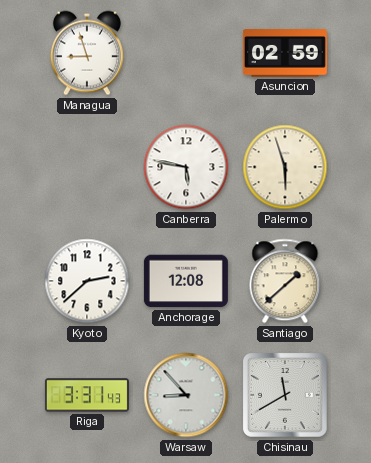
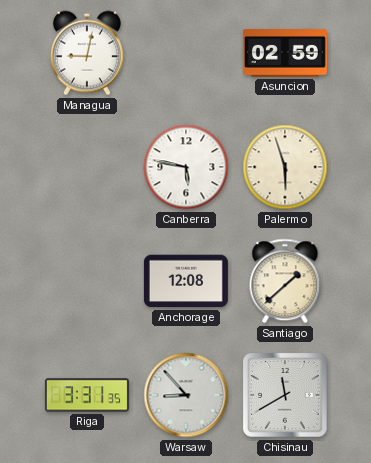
Managua: 8:57 -> 9:02
Kyoto: 2:38 -> none
Riga: 3:31:43 -> 3:31:35
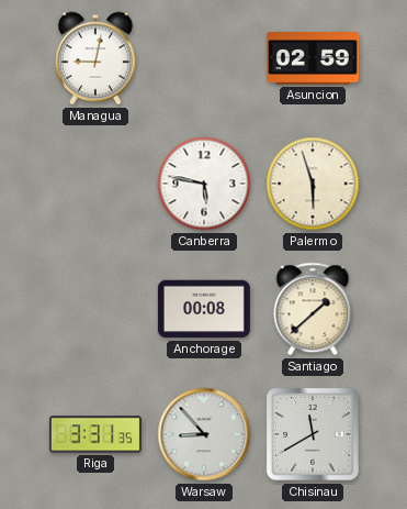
Anchorage: 12:08 -> 00:08
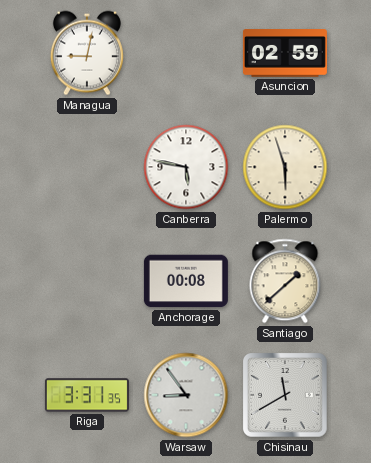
Warsaw: 8:53 -> 8:54
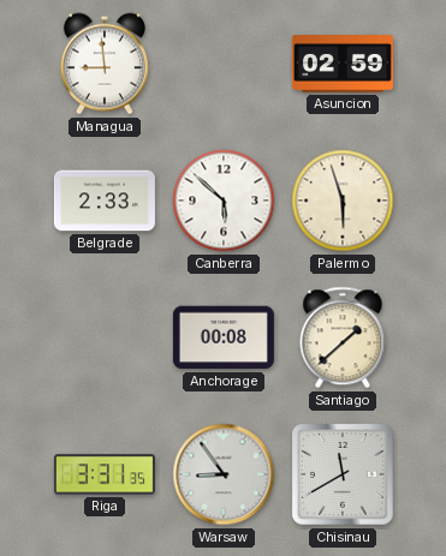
Managua: 9:02 -> 8:59
Belgrade: none -> 2:33
Canberra: 5:47 -> 5:52
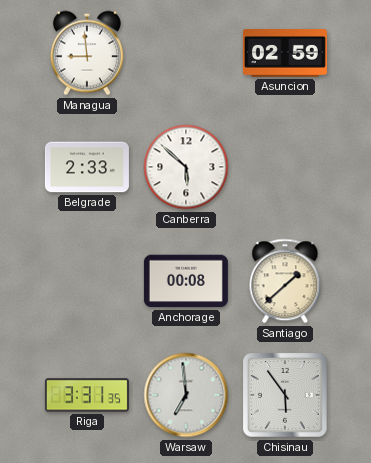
Palermo: 5:57 -> none
Warsaw: 8:54 -> 6:59
Chisinau: 11:40 -> 5:54
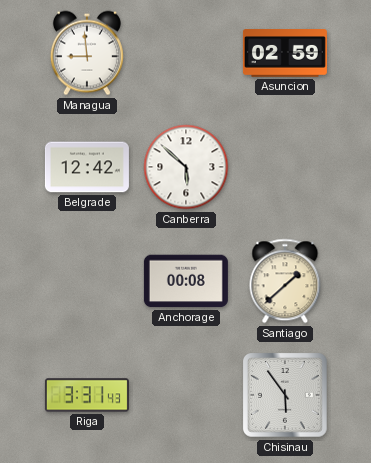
Belgrade: 2:33 -> 12:42
Riga: 3:31:35 -> 3:31:43
Warsaw: 6:59 -> none
